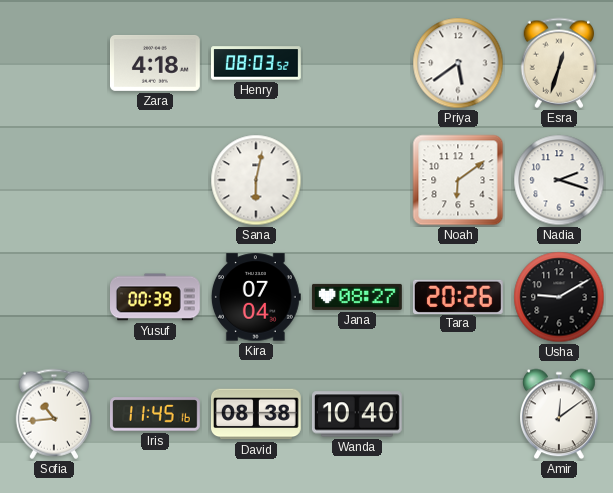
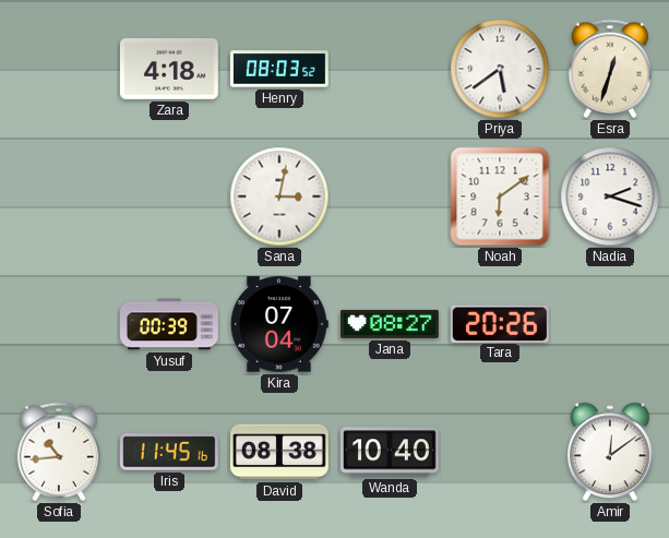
Sana: 6:02 -> 3:02
Usha: 9:10 -> none
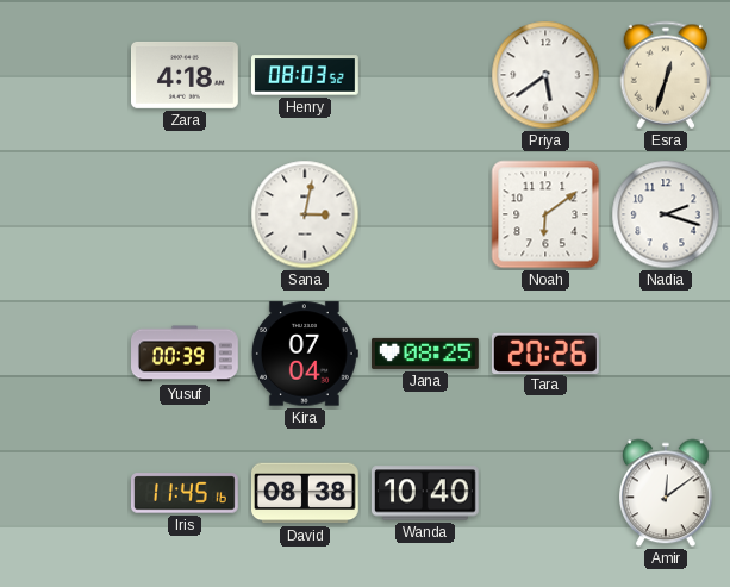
Jana: 08:27 -> 08:25
Sofia: 10:44 -> none
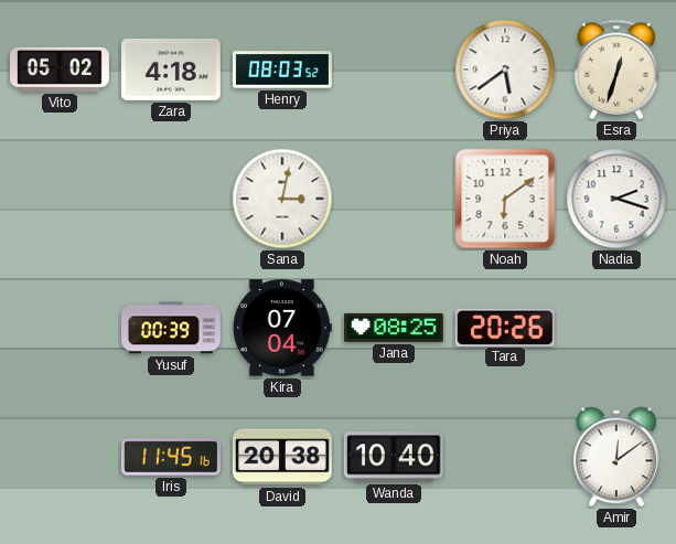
Vito: none -> 05:02
David: 08:38 -> 20:38
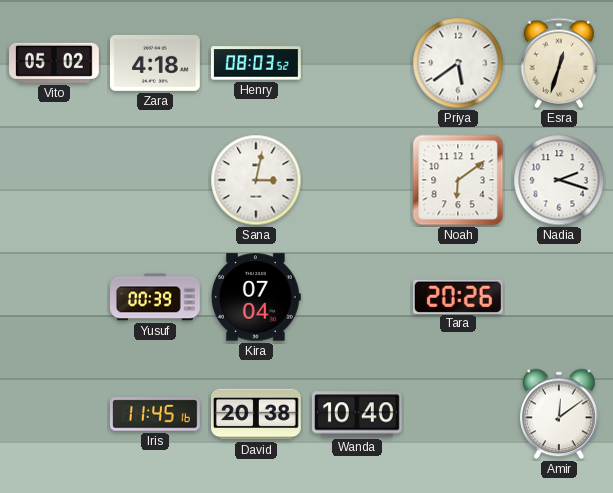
Jana: 08:25 -> none
